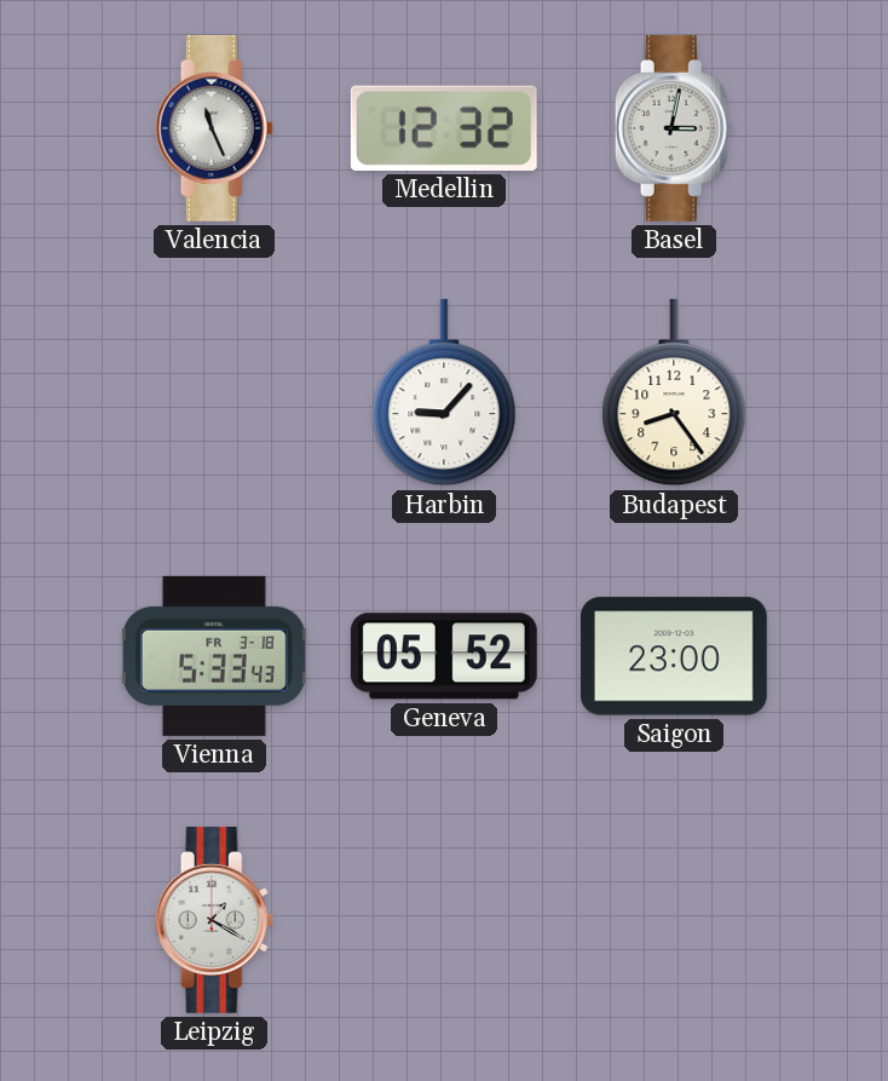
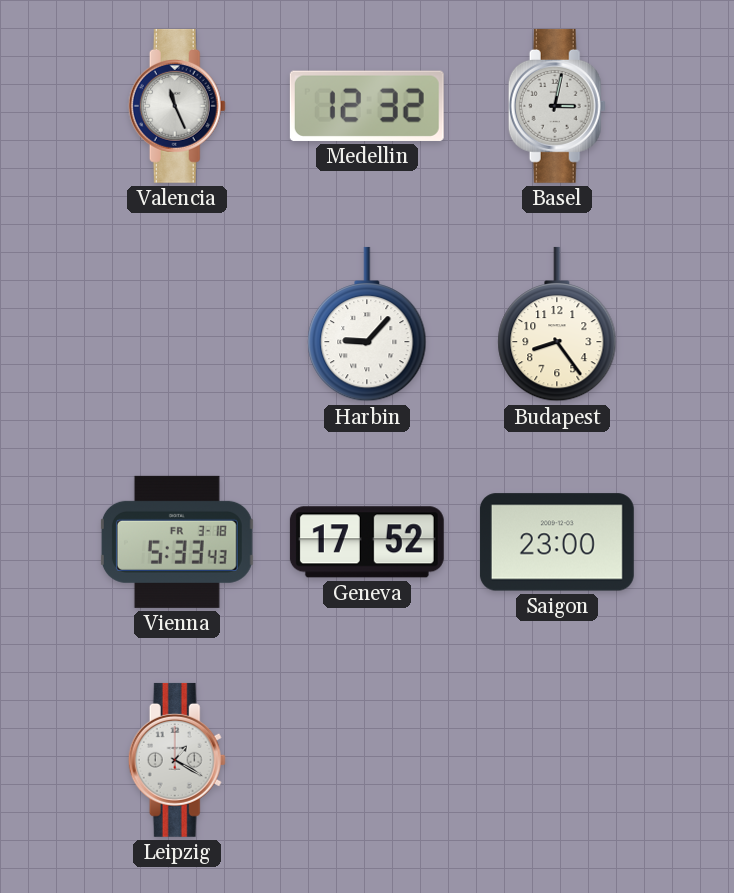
Geneva: 05:52 -> 17:52
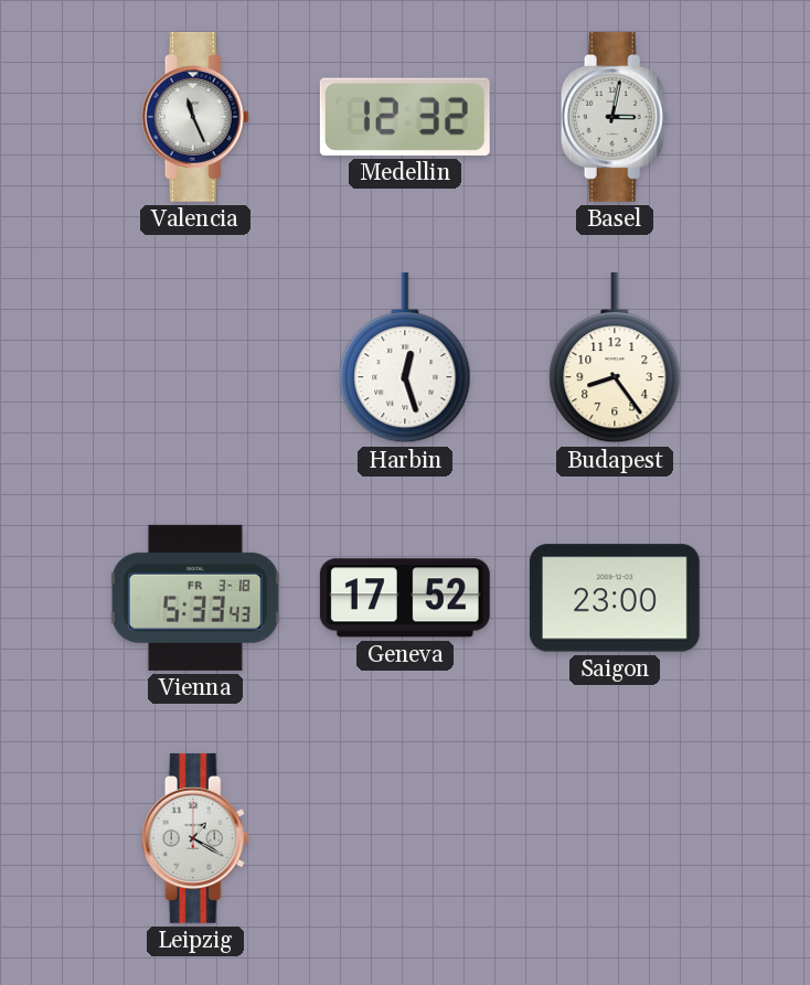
Harbin: 9:07 -> 12:27
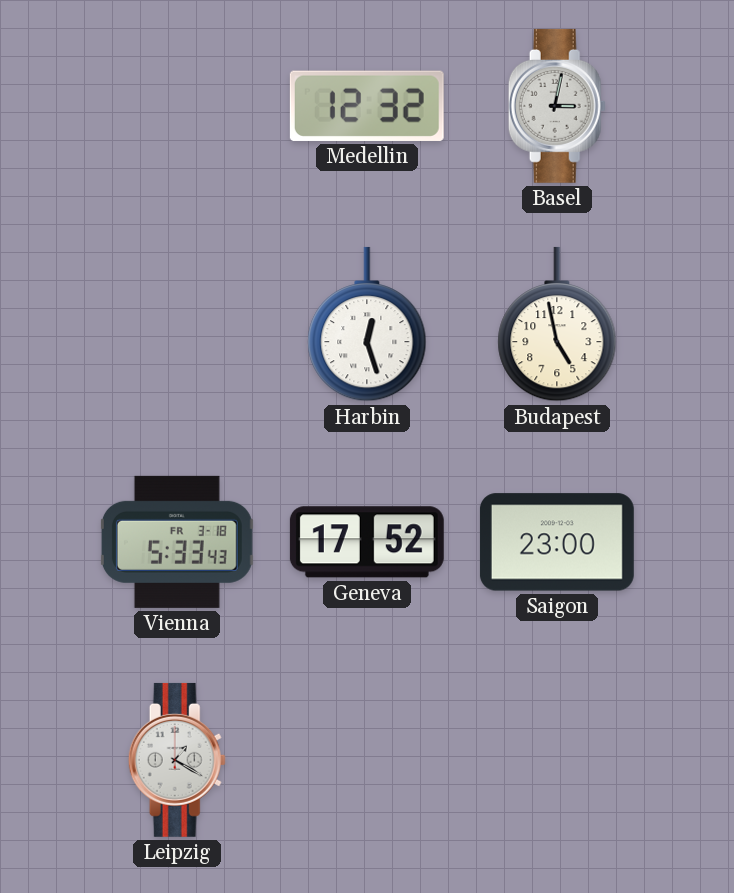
Valencia: 11:26 -> none
Budapest: 8:24 -> 4:58
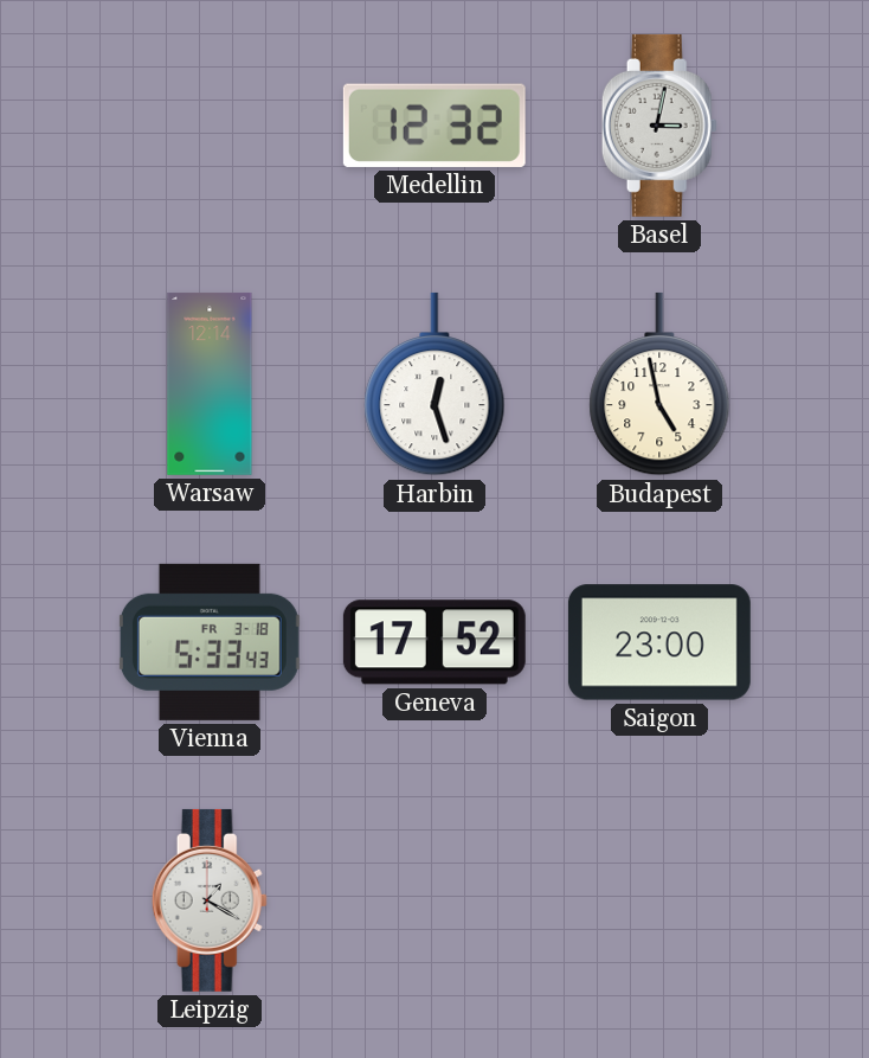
Warsaw: none -> 12:14
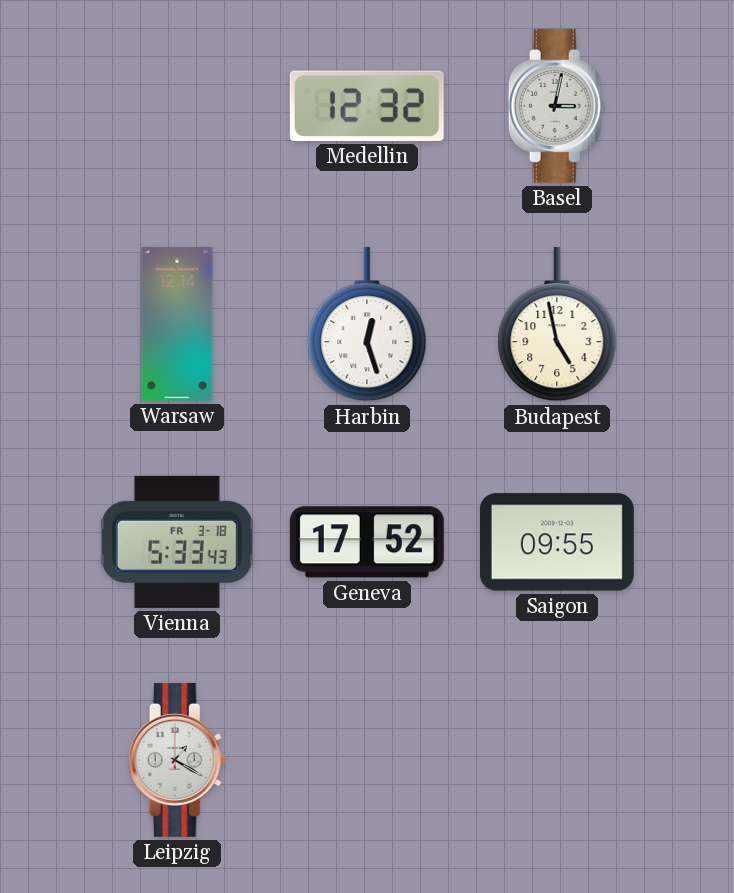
Saigon: 23:00 -> 09:55
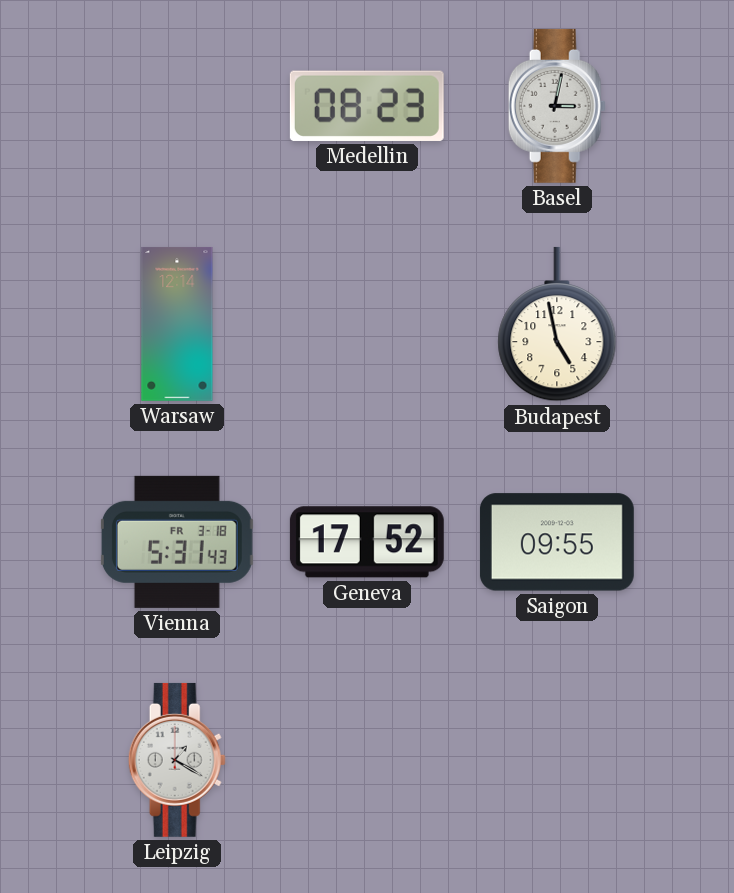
Medellin: 12:32 -> 08:23
Harbin: 12:27 -> none
Vienna: 5:33 -> 5:31
